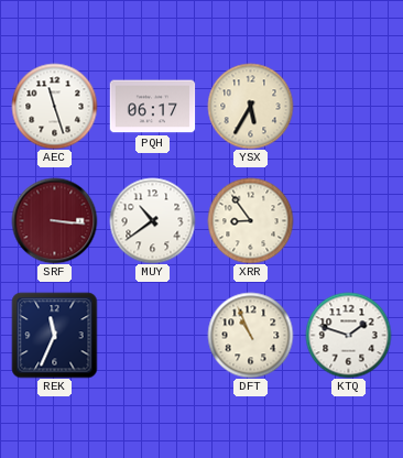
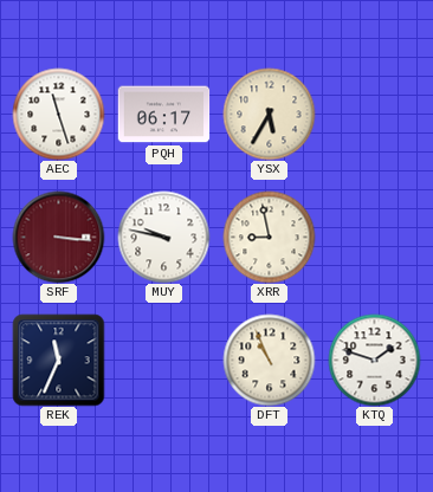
MUY: 10:39 -> 9:47
XRR: 8:54 -> 8:58
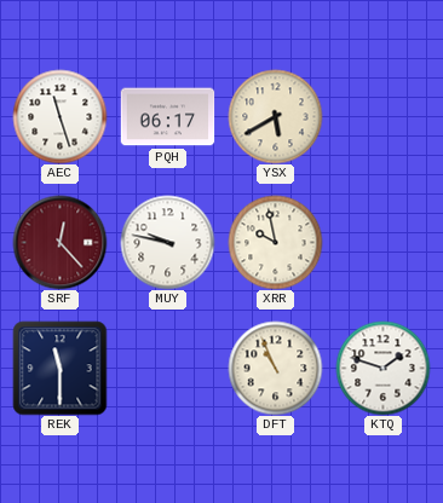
YSX: 5:35 -> 5:40
SRF: 3:16 -> 12:23
XRR: 8:58 -> 9:58
REK: 11:34 -> 11:30
